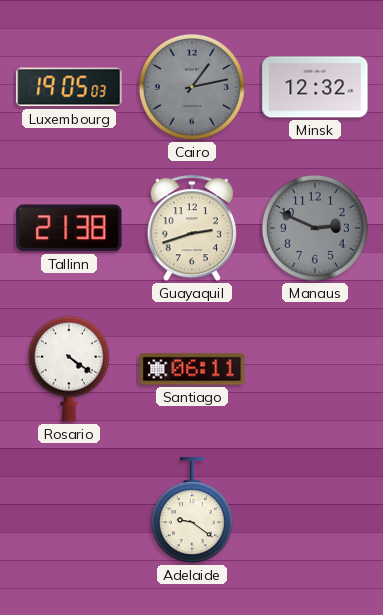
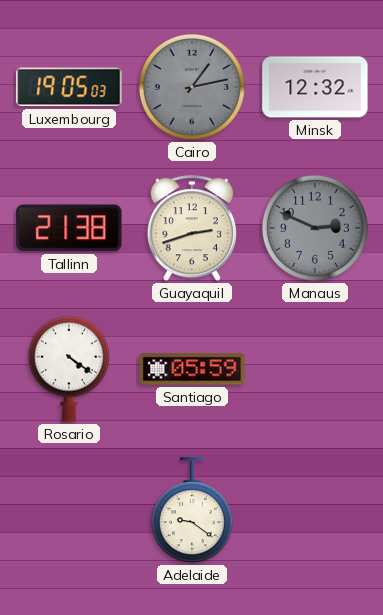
Santiago: 06:11 -> 05:59
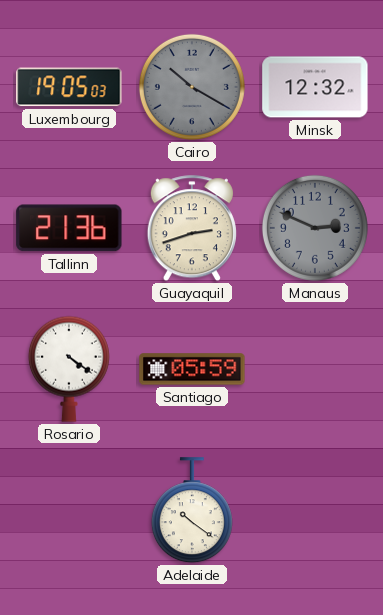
Cairo: 1:13 -> 10:20
Tallinn: 21:38 -> 21:36
Adelaide: 9:21 -> 10:21
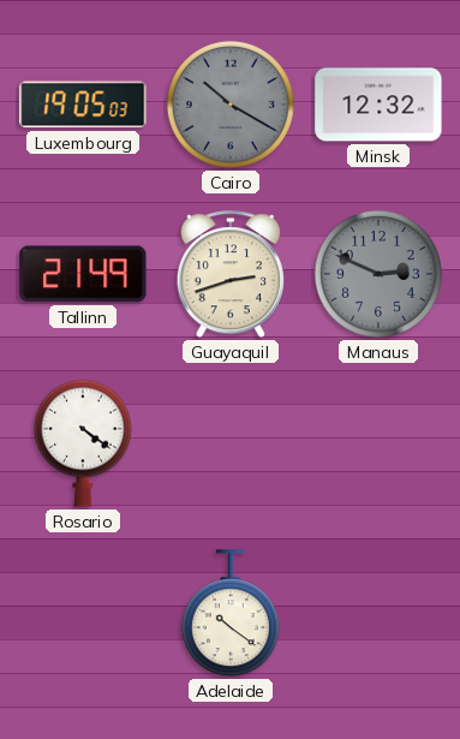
Tallinn: 21:36 -> 21:49
Santiago: 05:59 -> none
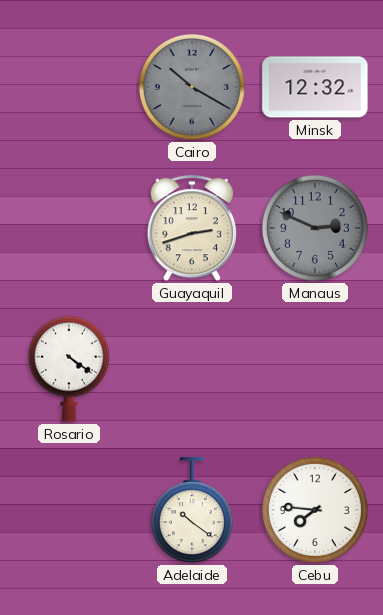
Luxembourg: 19:05 -> none
Tallinn: 21:49 -> none
Cebu: none -> 7:46
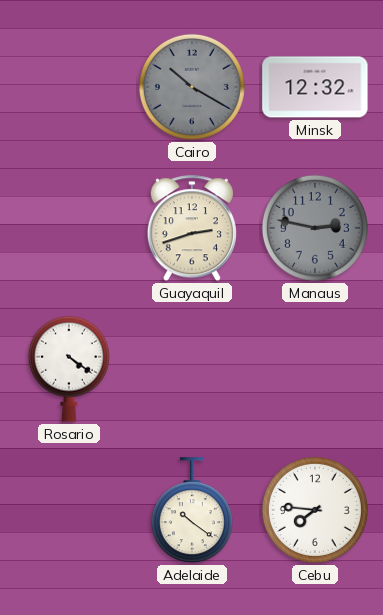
Manaus: 2:49 -> 2:47
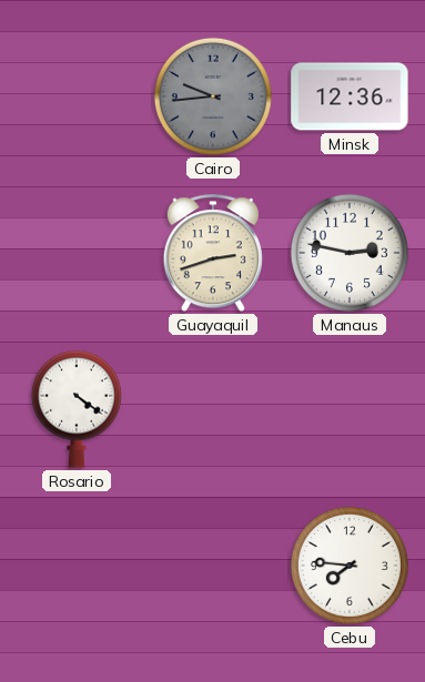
Cairo: 10:20 -> 9:44
Minsk: 12:32 -> 12:36
Manaus dial: grey -> white
Adelaide: 10:21 -> none
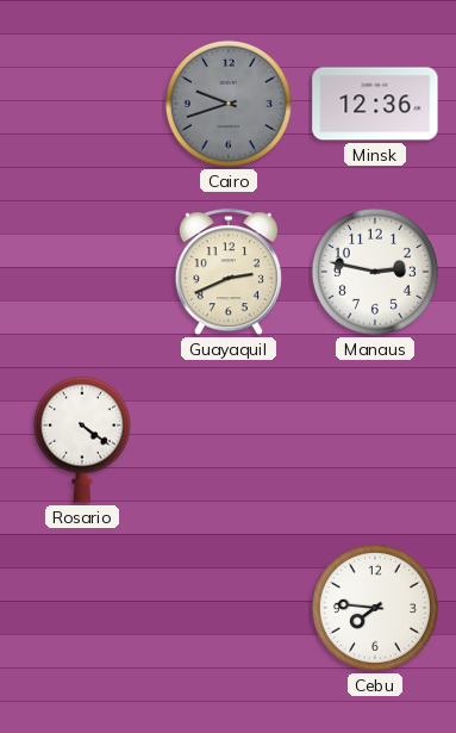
Cairo: 9:44 -> 9:42
Guayaquil: 2:42 -> 2:41
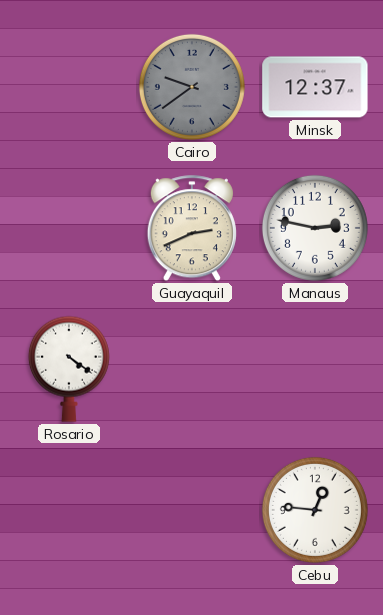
Cairo: 9:42 -> 9:39
Minsk: 12:36 -> 12:37
Cebu: 7:46 -> 12:46
